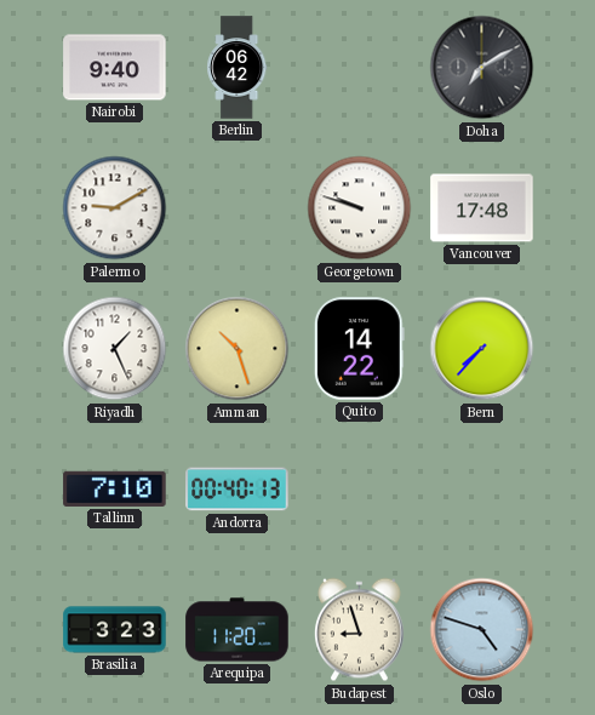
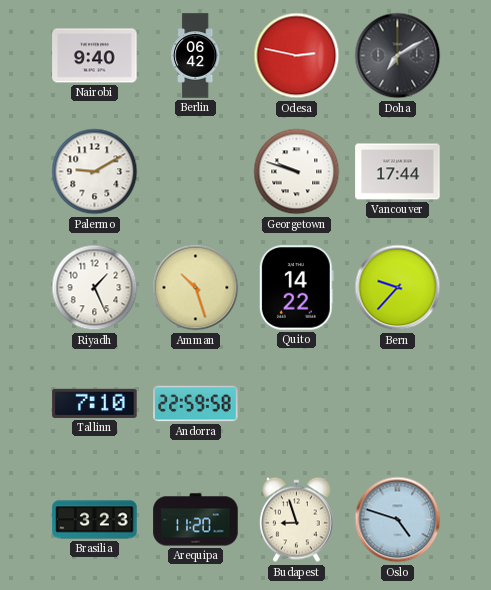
Odesa: none -> 2:47
Vancouver: 17:48 -> 17:44
Bern: 7:37 -> 9:37
Andorra: 00:40 -> 22:59
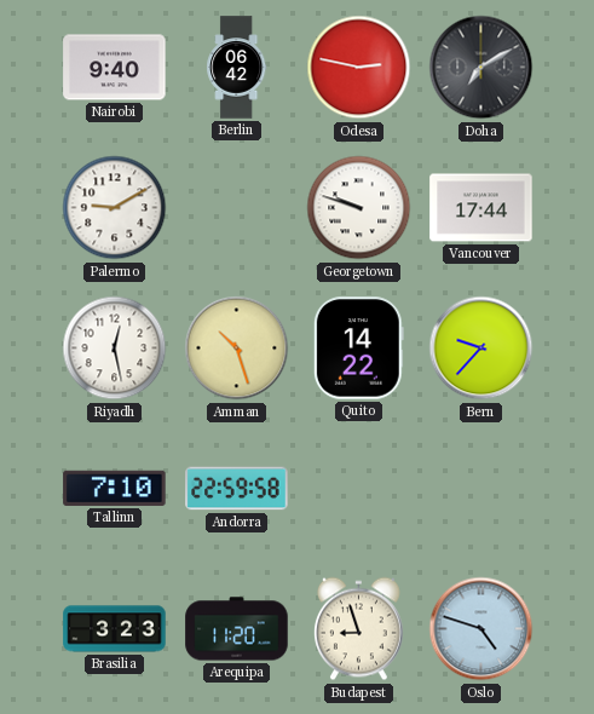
Riyadh: 1:26 -> 12:28
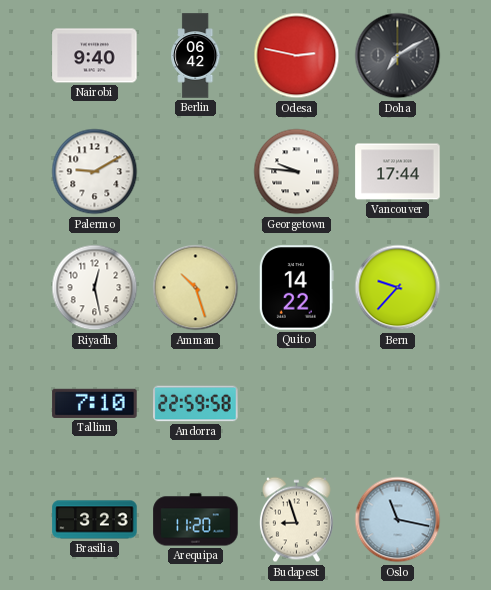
Georgetown: 9:48 -> 9:46
Oslo: 4:48 -> 11:17
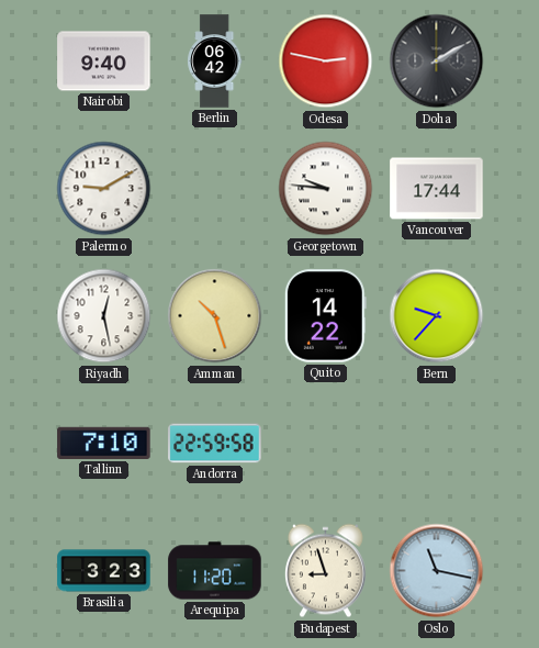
Doha: 7:10 -> 2:10
